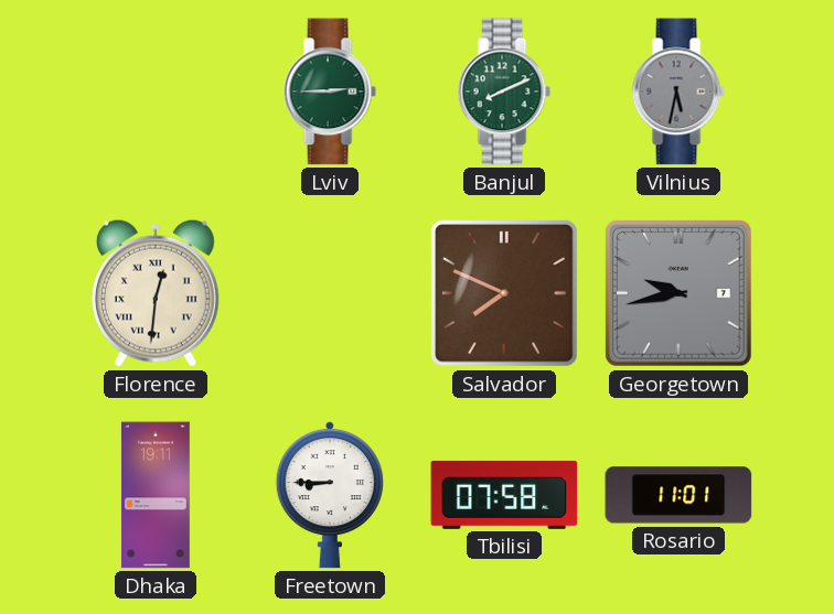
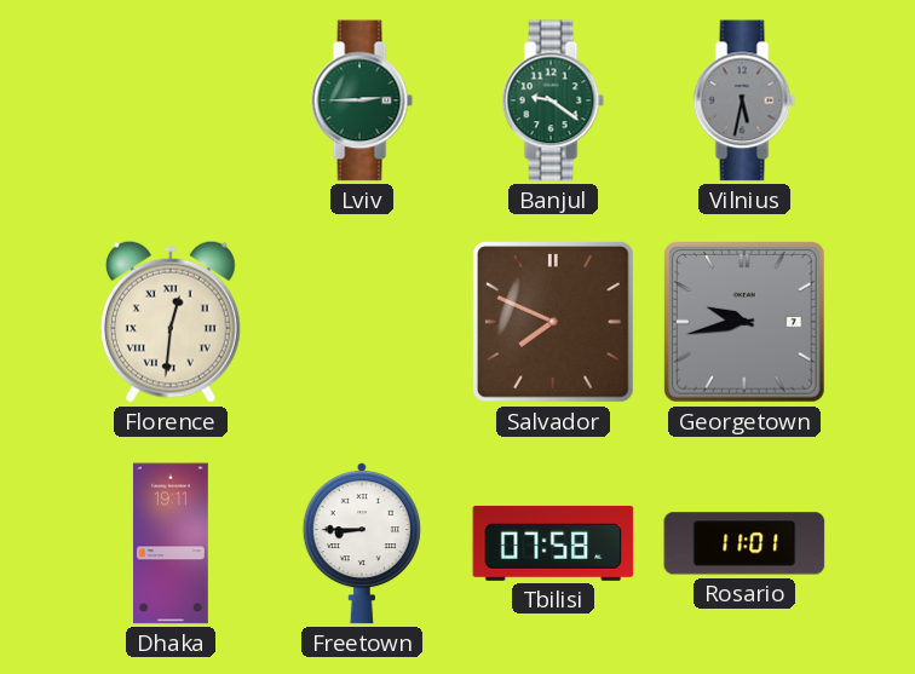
Banjul: 8:11 -> 9:21
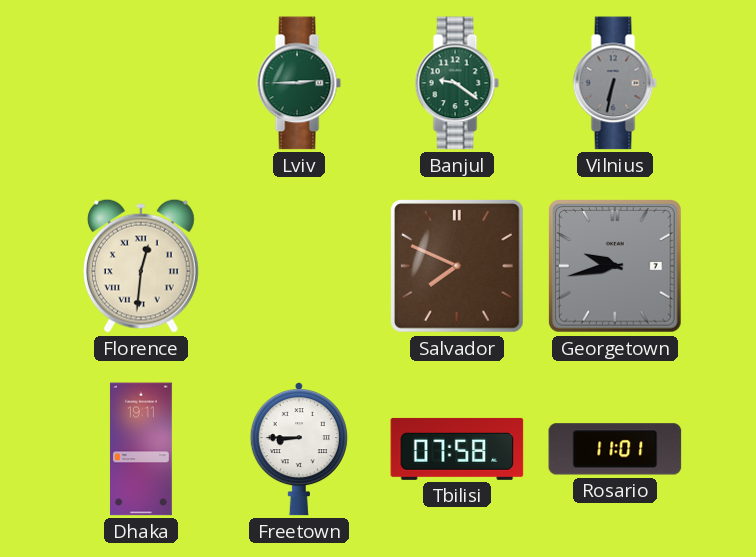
Vilnius: 5:32 -> 6:32
